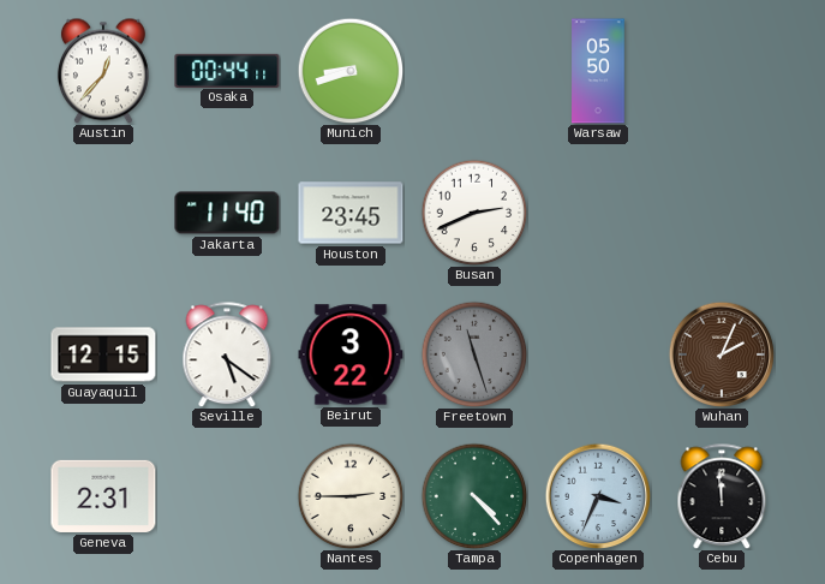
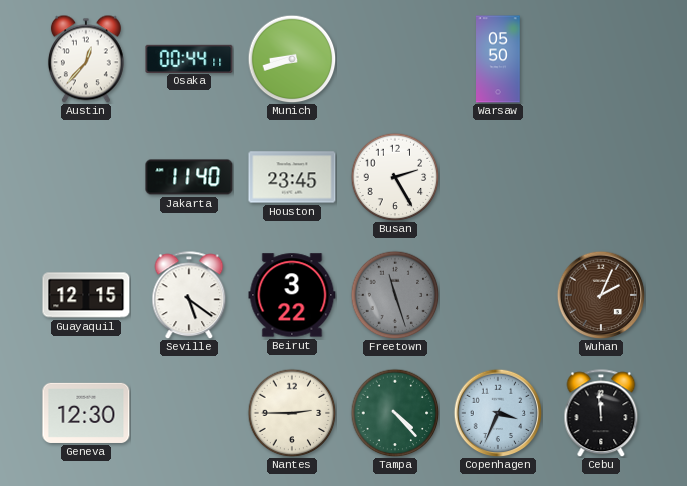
Busan: 2:41 -> 2:25
Geneva: 2:31 -> 12:30
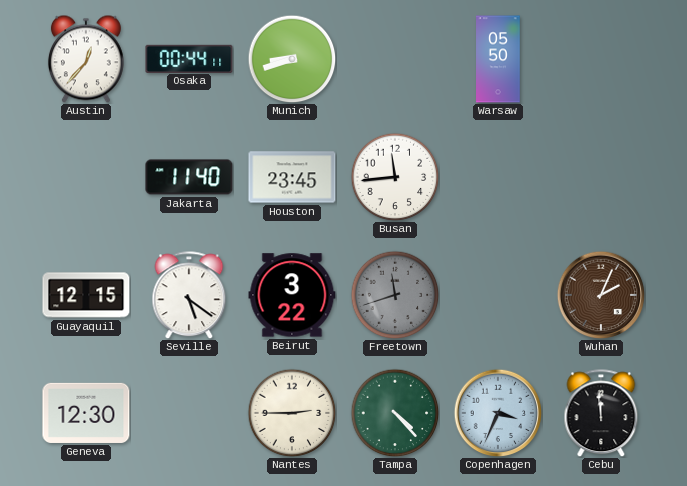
Busan: 2:25 -> 11:44
Freetown: 11:27 -> 11:42
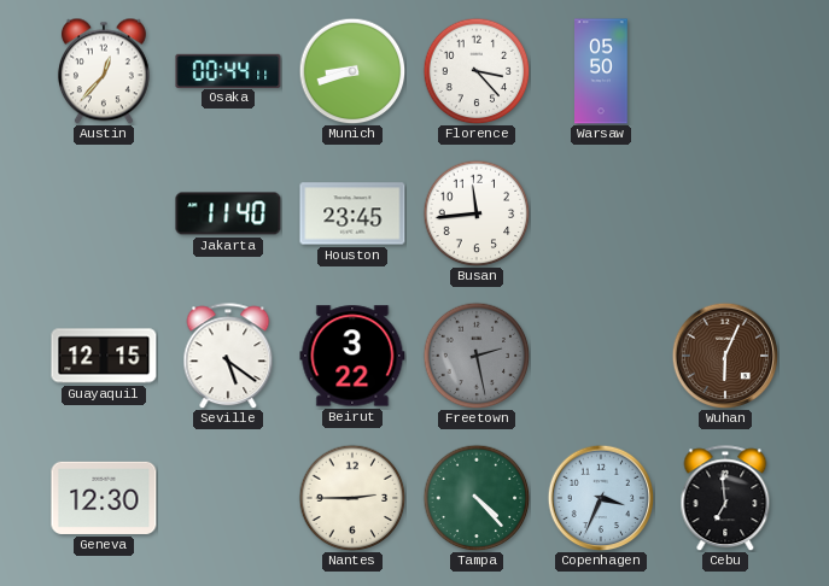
Florence: none -> 3:23
Freetown: 11:42 -> 2:28
Wuhan: 2:04 -> 6:04
Cebu: 11:59 -> 6:59
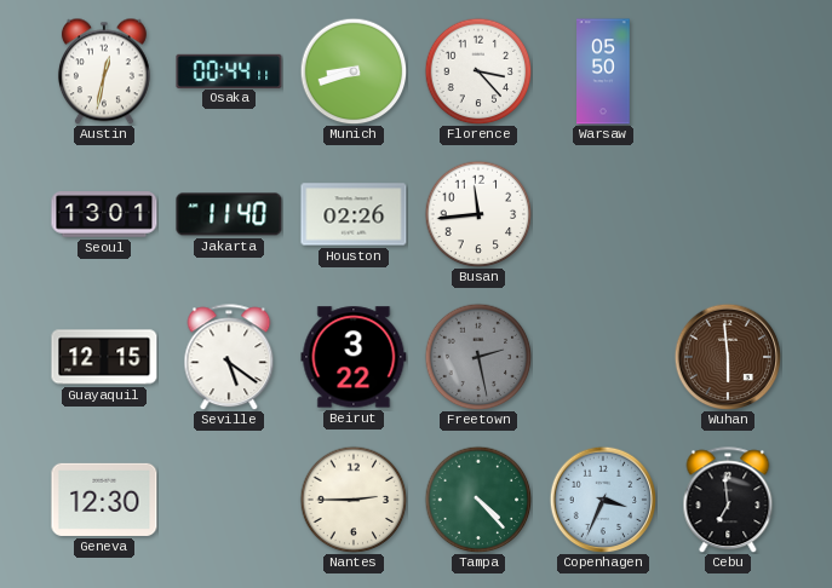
Austin: 12:37 -> 12:32
Seoul: none -> 13:01
Houston: 23:45 -> 02:26
Wuhan: 6:04 -> 5:59
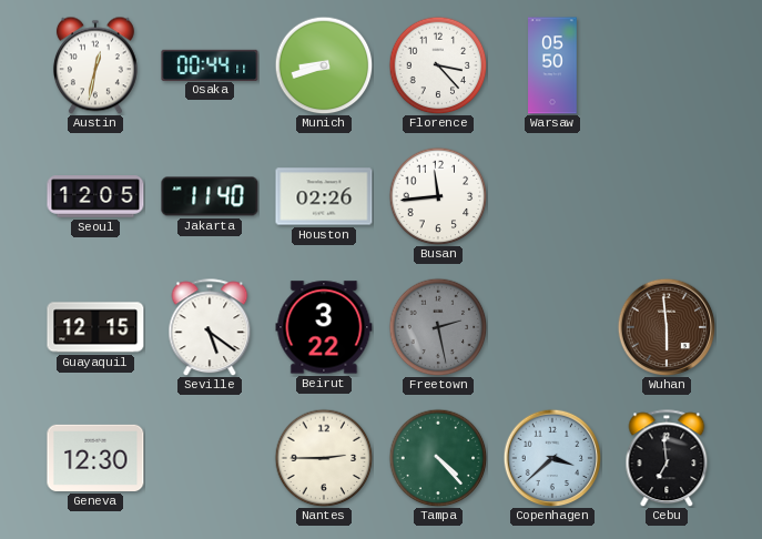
Seoul: 13:01 -> 12:05
Copenhagen: 3:34 -> 3:38
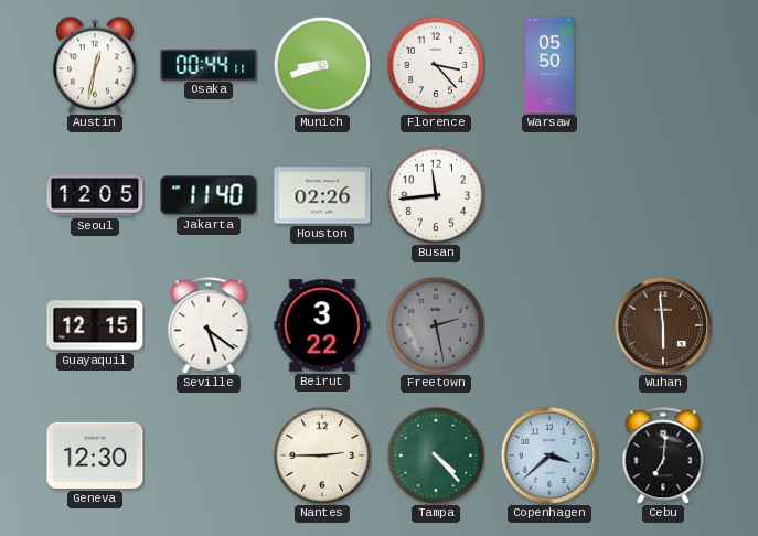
Cebu: 6:59 -> 7:01
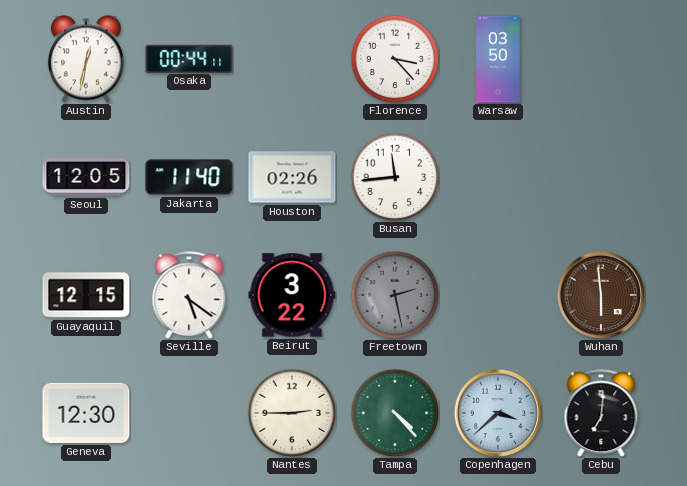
Munich: 8:42 -> none
Warsaw: 05:50 -> 03:50
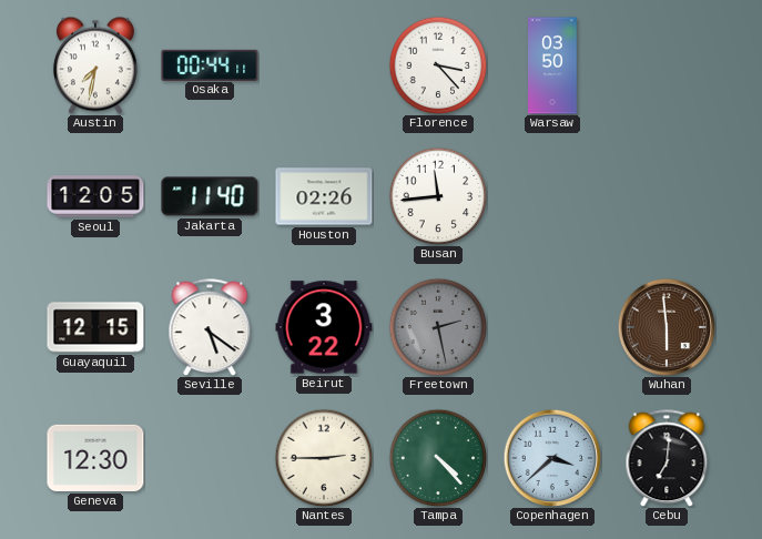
Austin: 12:32 -> 7:32
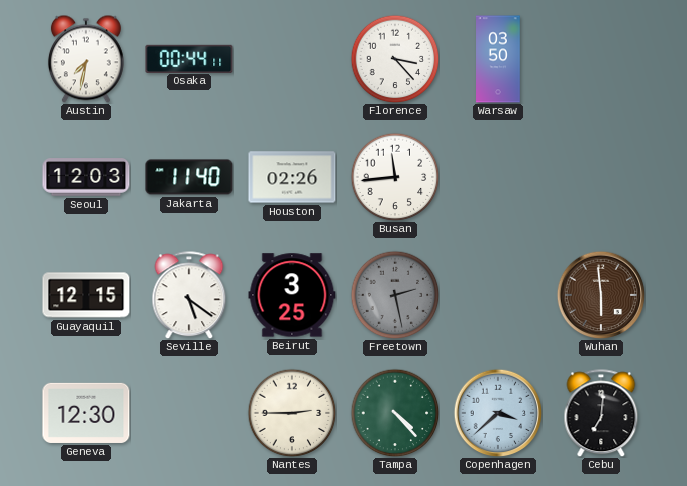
Seoul: 12:05 -> 12:03
Beirut: 3:22 -> 3:25
